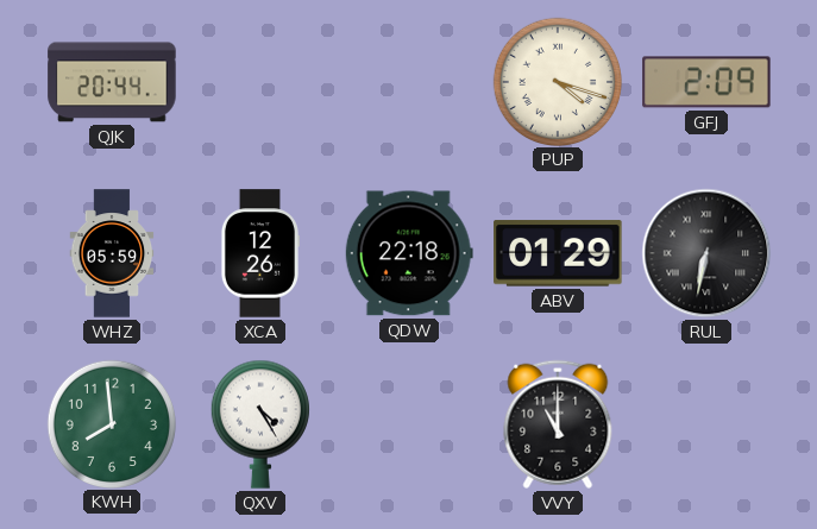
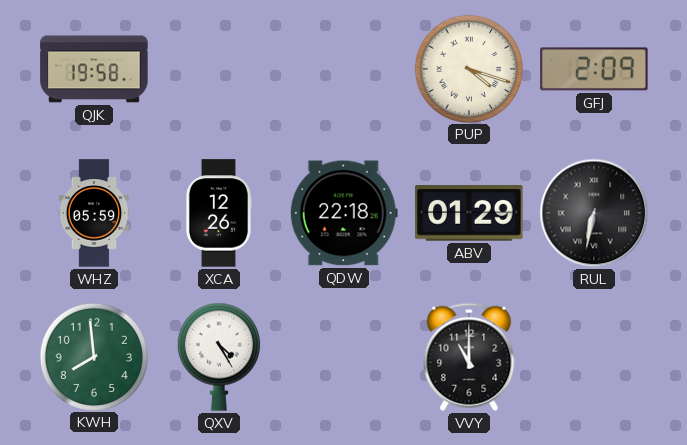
QJK: 20:44 -> 19:58
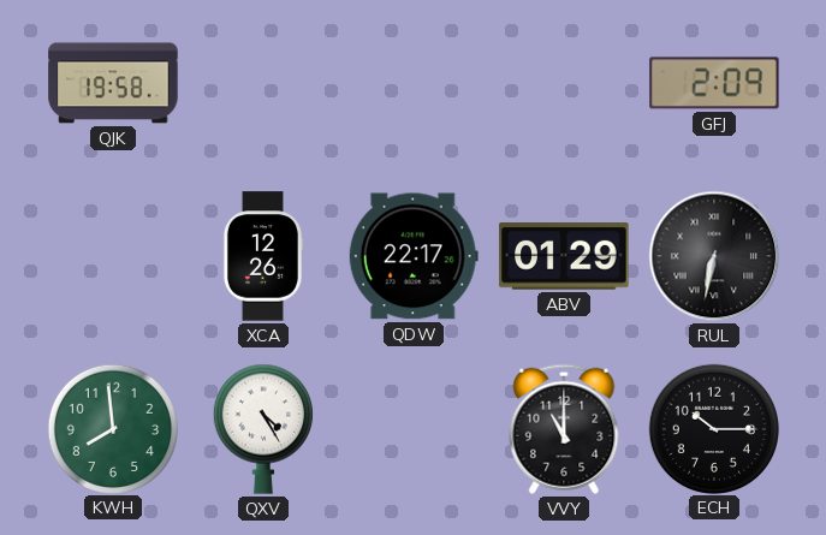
PUP: 4:18 -> none
WHZ: 05:59 -> none
QDW: 22:18 -> 22:17
ECH: none -> 10:15
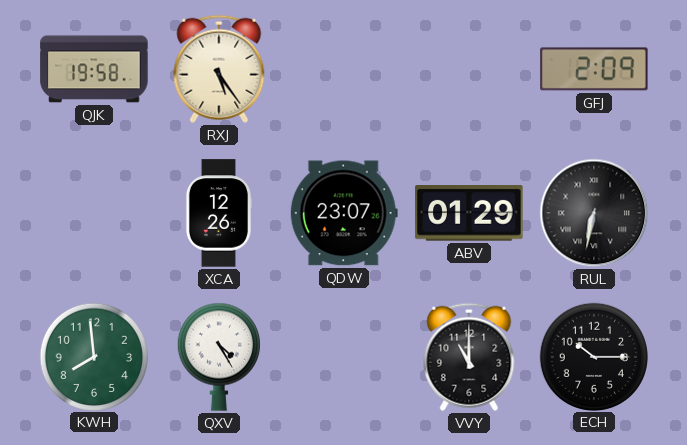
RXJ: none -> 5:24
QDW: 22:17 -> 23:07
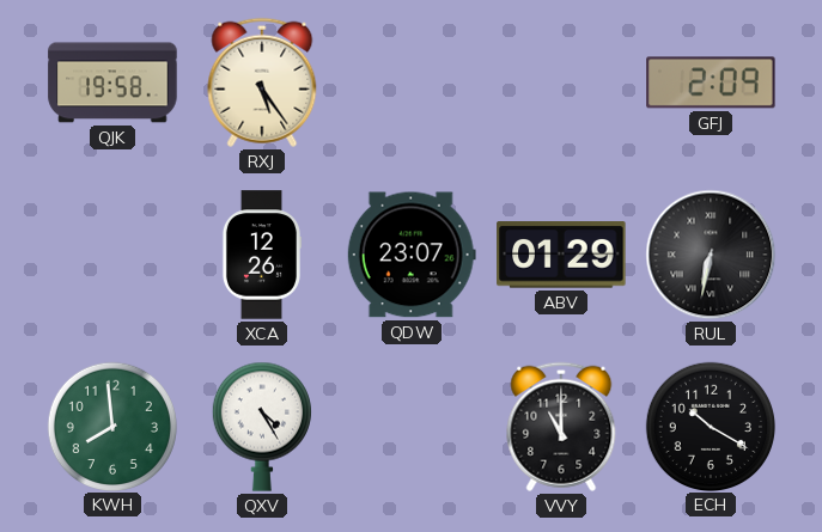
ECH: 10:15 -> 10:20
